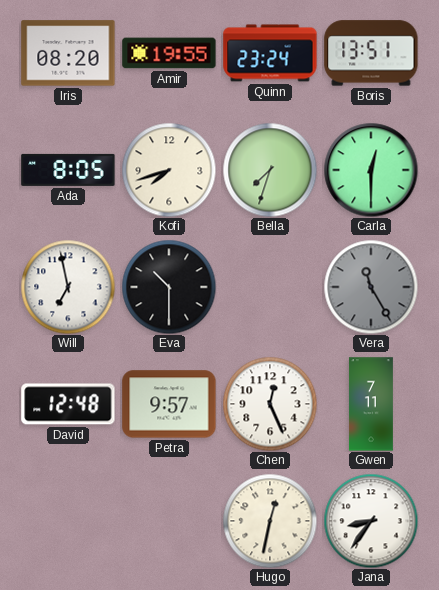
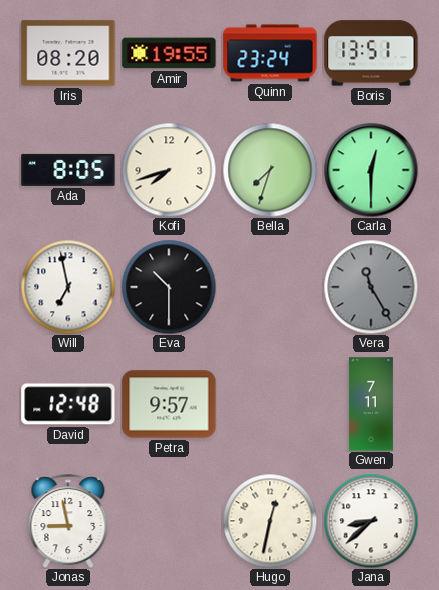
Chen: 12:26 -> none
Jonas: none -> 8:58
Jana: 8:36 -> 8:38
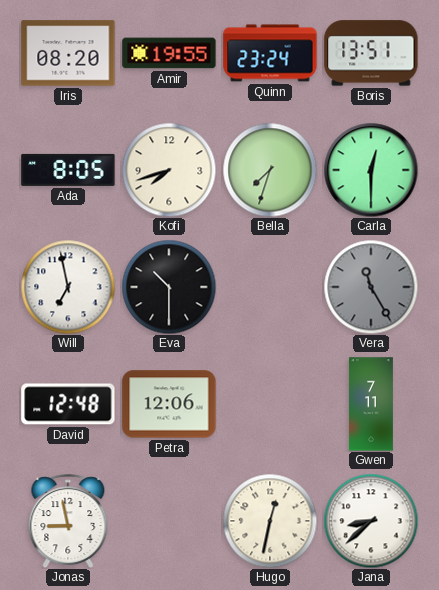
Petra: 9:57 -> 12:06
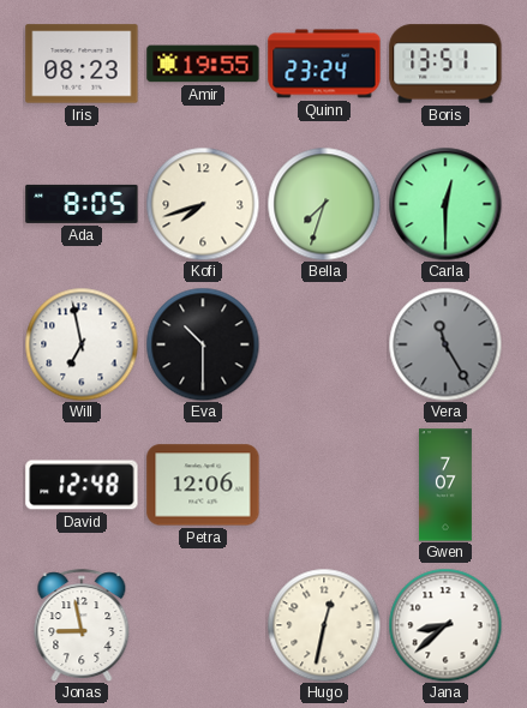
Iris: 08:20 -> 08:23
Gwen: 7:11 -> 7:07
